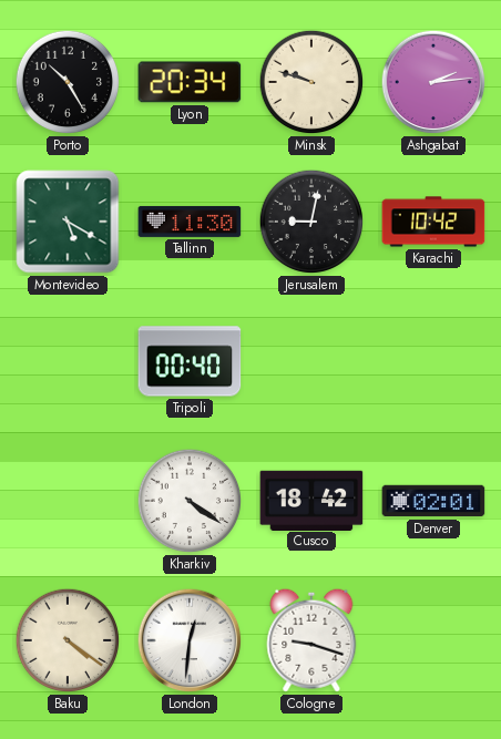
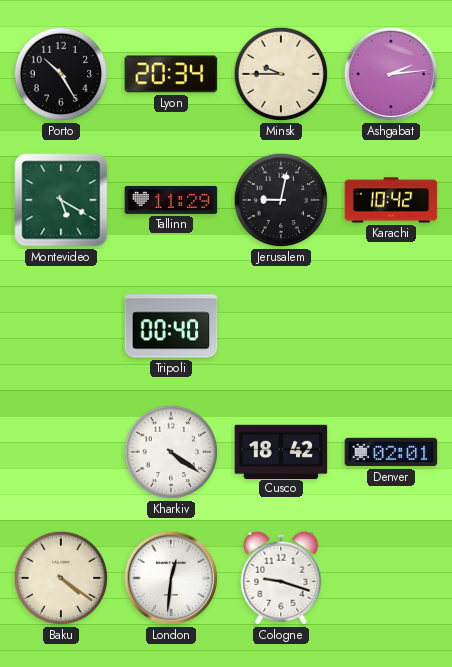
Minsk: 9:48 -> 9:45
Tallinn: 11:30 -> 11:29
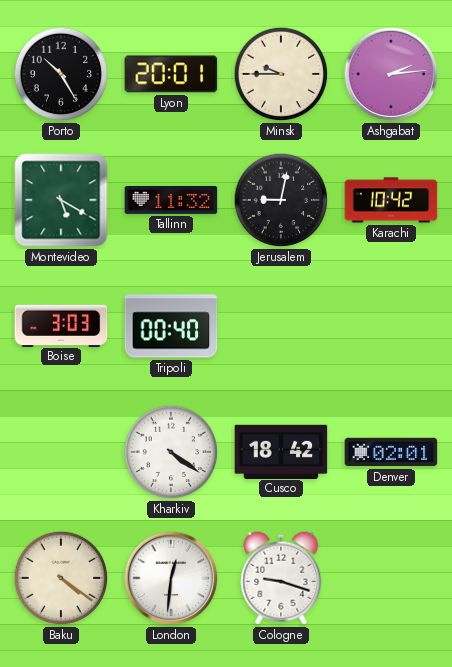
Lyon: 20:34 -> 20:01
Tallinn: 11:29 -> 11:32
Boise: none -> 3:03
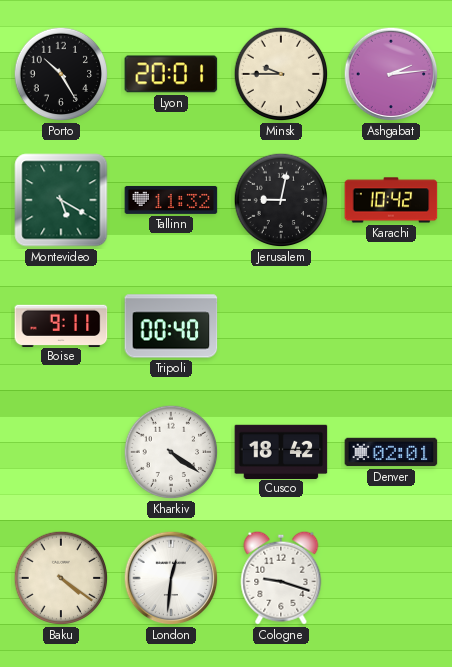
Boise: 3:03 -> 9:11
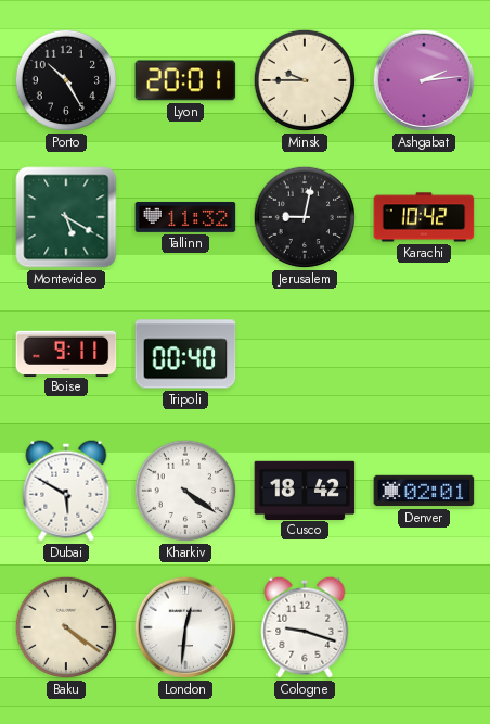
Dubai: none -> 5:50
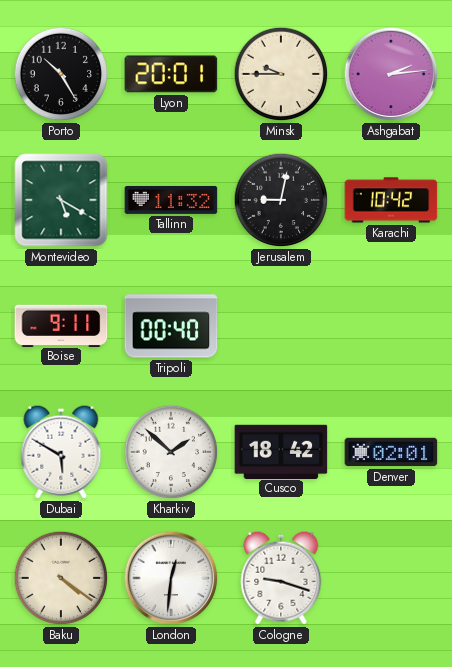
Kharkiv: 4:21 -> 1:52
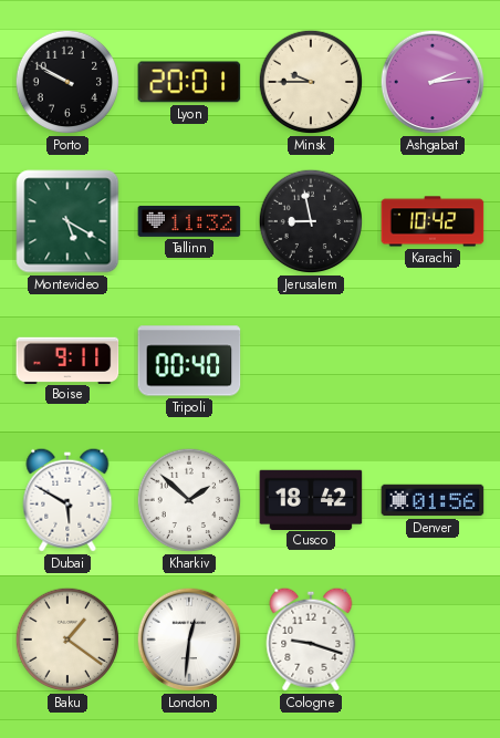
Porto: 10:25 -> 9:50
Jerusalem: 9:02 -> 8:58
Denver: 02:01 -> 01:56
Baku: 4:21 -> 1:21
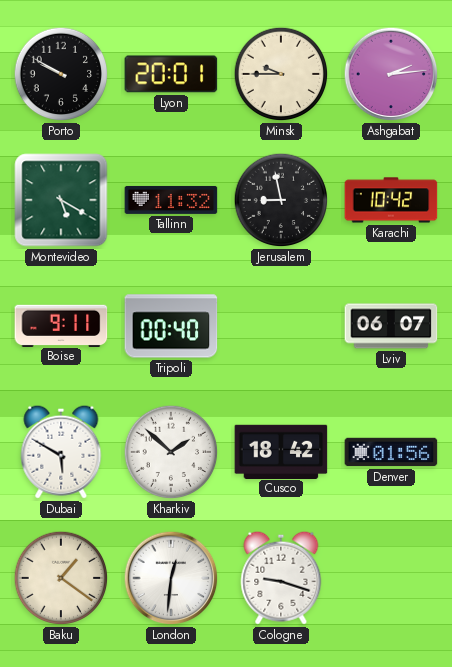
Lviv: none -> 06:07
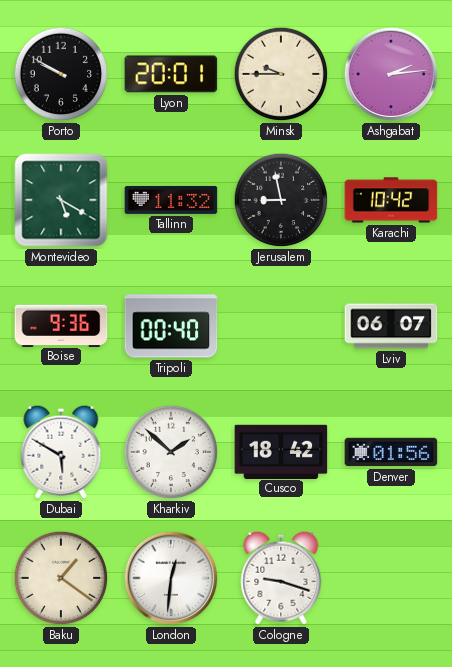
Boise: 9:11 -> 9:36
